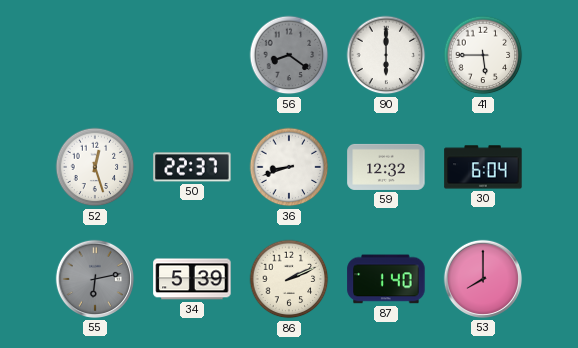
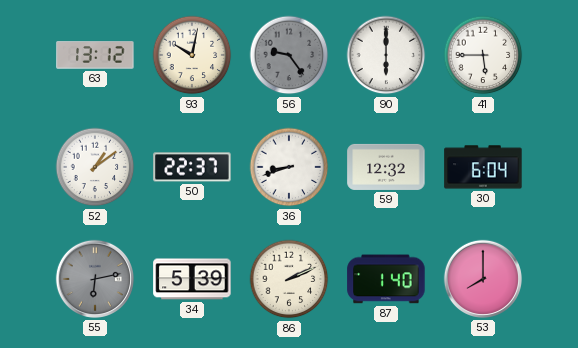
63: none -> 13:12
93: none -> 10:02
56: 8:21 -> 9:24
52: 12:27 -> 1:09
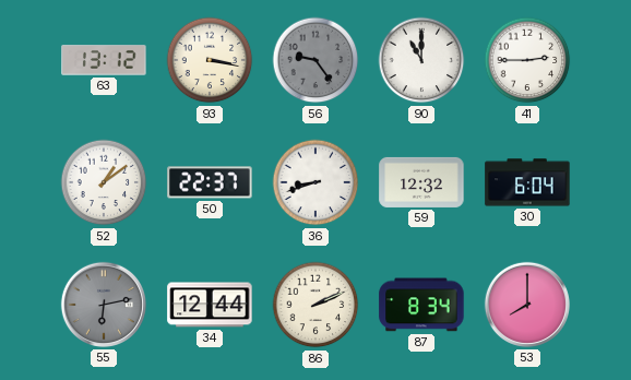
93: 10:02 -> 3:17
90: 6:00 -> 11:00
41: 5:45 -> 2:45
34: 5:39 -> 12:44
87: 1:40 -> 8:34
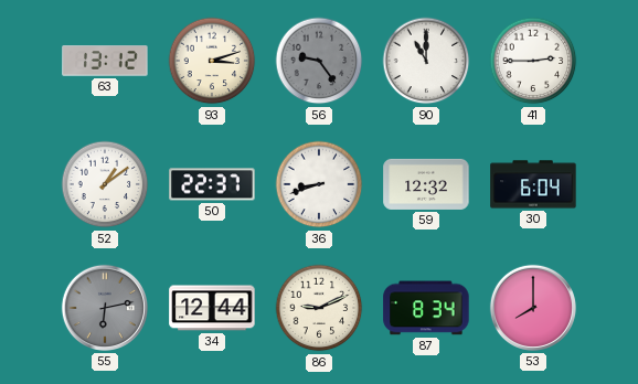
93: 3:17 -> 3:12
86: 2:11 -> 9:11
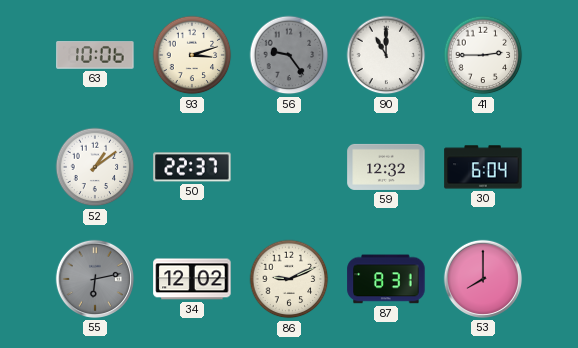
63: 13:12 -> 10:06
36: 8:42 -> none
34: 12:44 -> 12:02
87: 8:34 -> 8:31
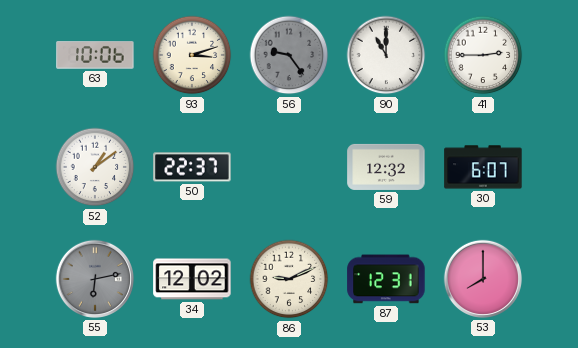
30: 6:04 -> 6:07
87: 8:31 -> 12:31
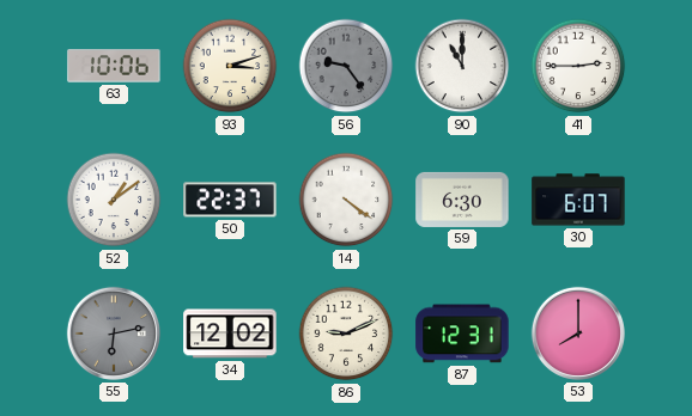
14: none -> 4:21
59: 12:32 -> 6:30
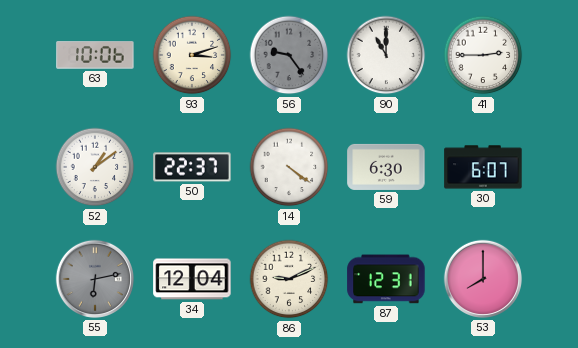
34: 12:02 -> 12:04
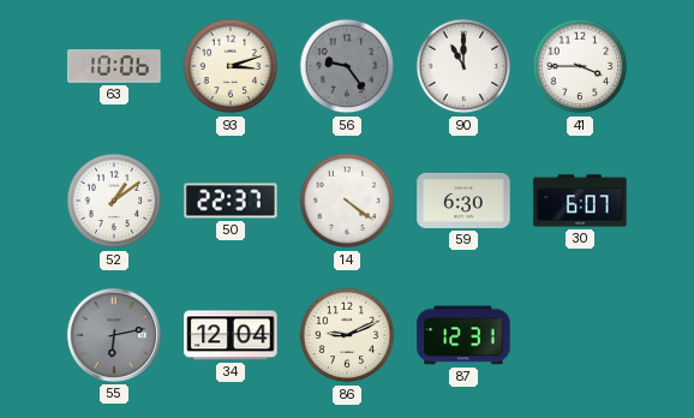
41: 2:45 -> 3:45
53: 8:00 -> none
